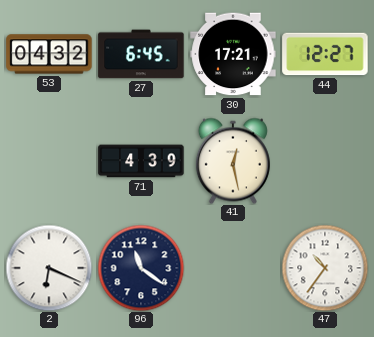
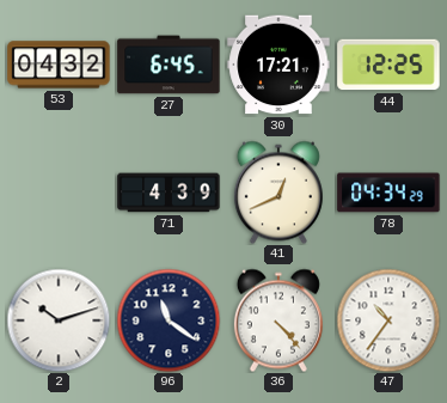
44: 12:27 -> 12:25
41: 12:28 -> 12:41
78: none -> 04:34
2: 6:19 -> 10:12
36: none -> 4:23
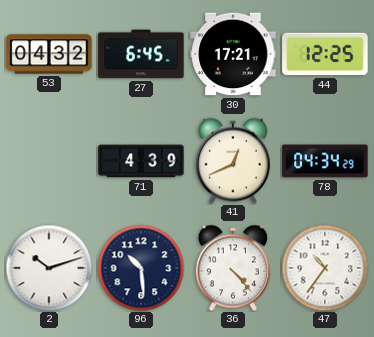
96: 11:21 -> 10:29
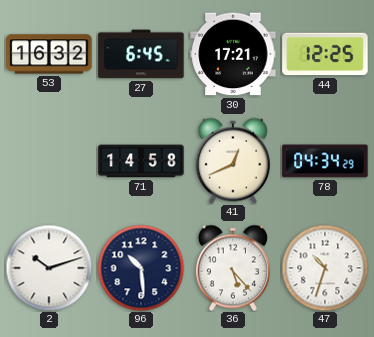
53: 04:32 -> 16:32
71: 4:39 -> 14:58
36: 4:23 -> 5:23
47: 10:36 -> 10:33
